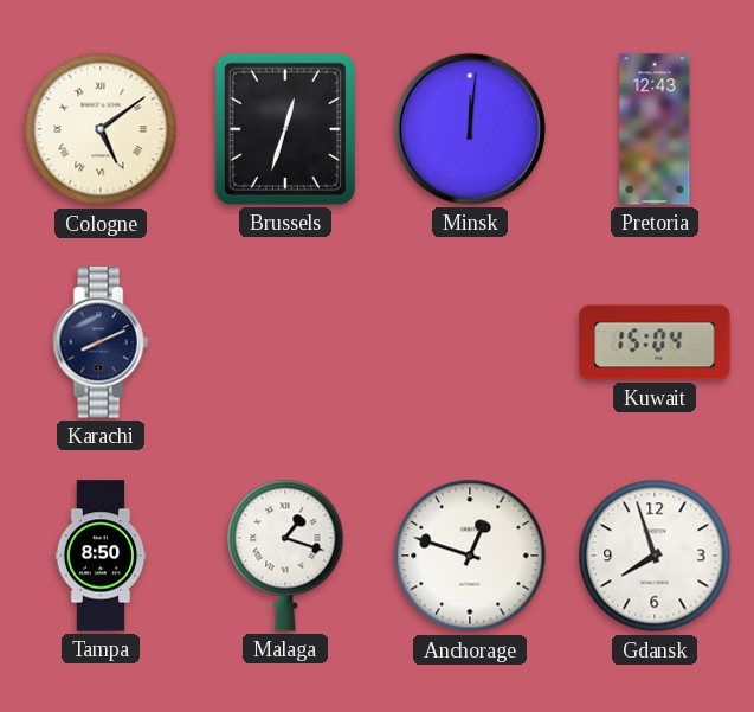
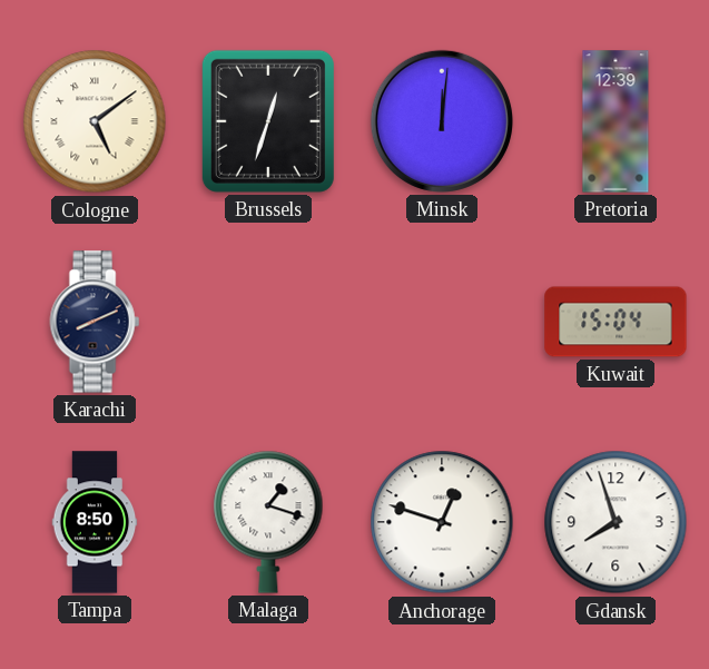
Pretoria: 12:43 -> 12:39
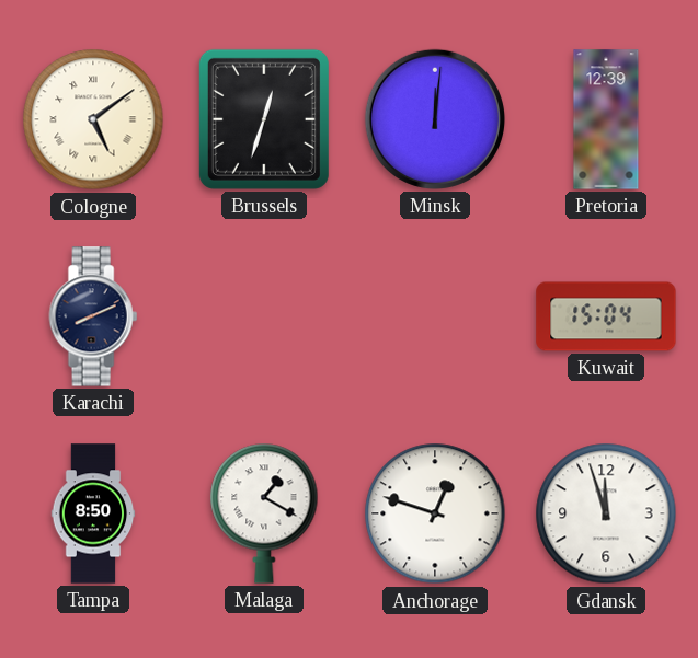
Malaga: 1:18 -> 1:20
Gdansk: 7:57 -> 11:57
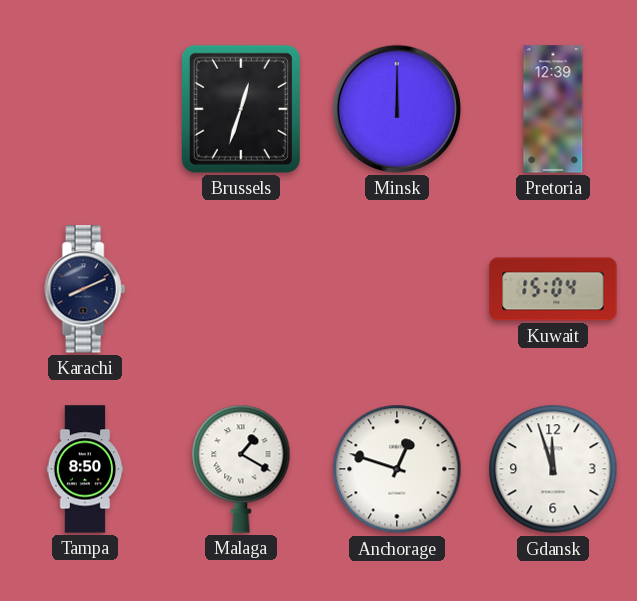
Cologne: 5:09 -> none
Minsk: 12:01 -> 12:00
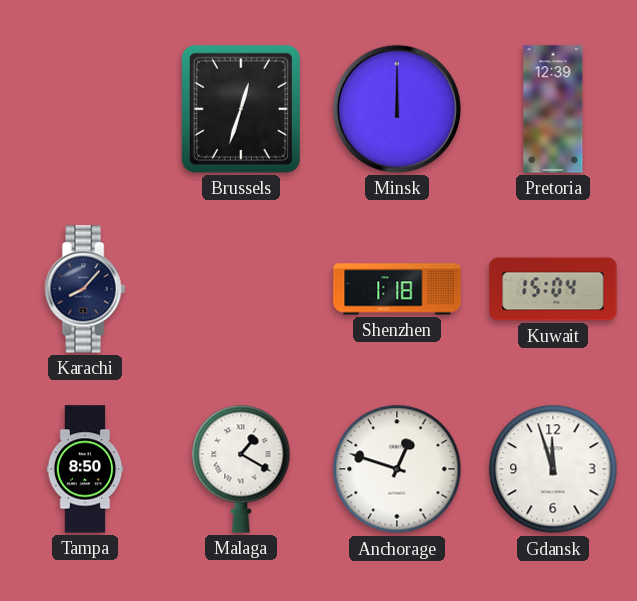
Karachi: 8:11 -> 8:07
Shenzhen: none -> 1:18
